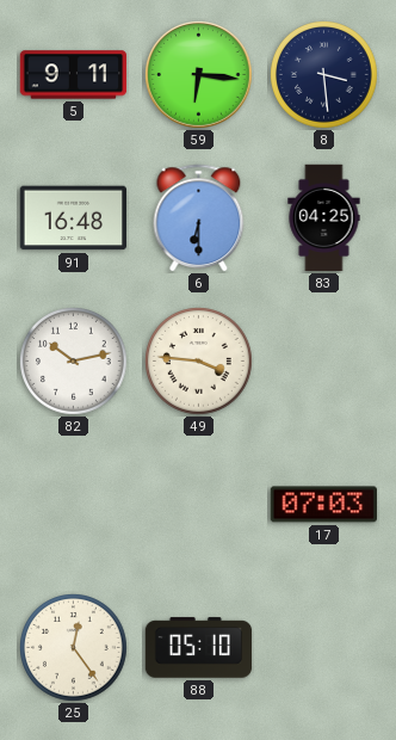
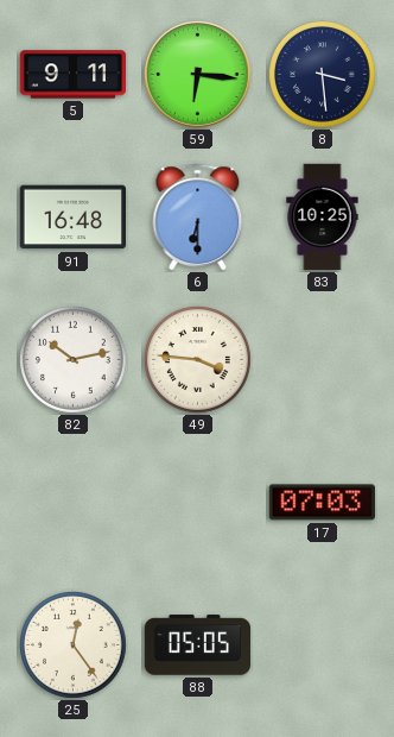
83: 04:25 -> 10:25
88: 05:10 -> 05:05
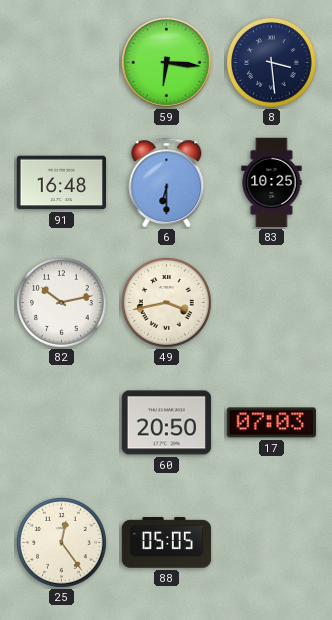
5: 9:11 -> none
49: 3:46 -> 3:43
60: none -> 20:50
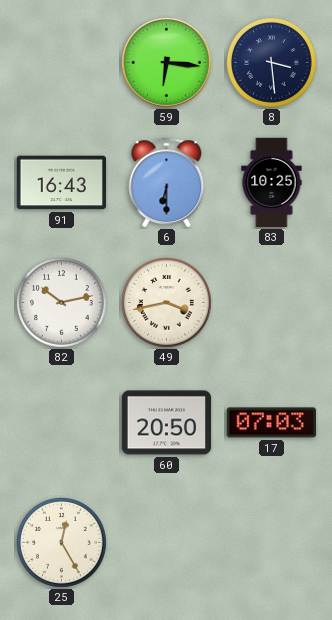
91: 16:48 -> 16:43
25: 12:24 -> 12:25
88: 05:05 -> none
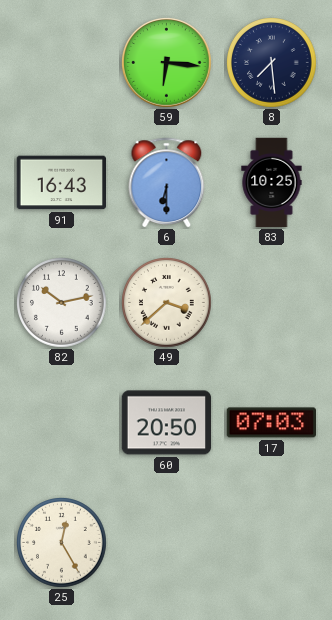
8: 3:29 -> 7:29
49: 3:43 -> 3:38
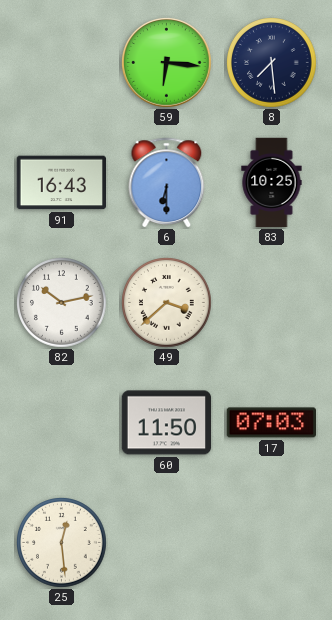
60: 20:50 -> 11:50
25: 12:25 -> 12:29
